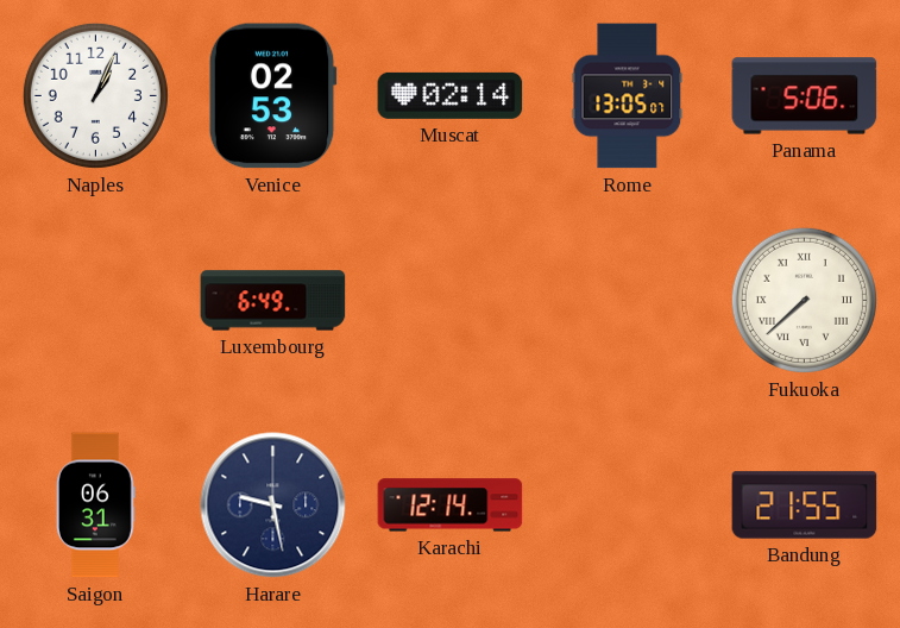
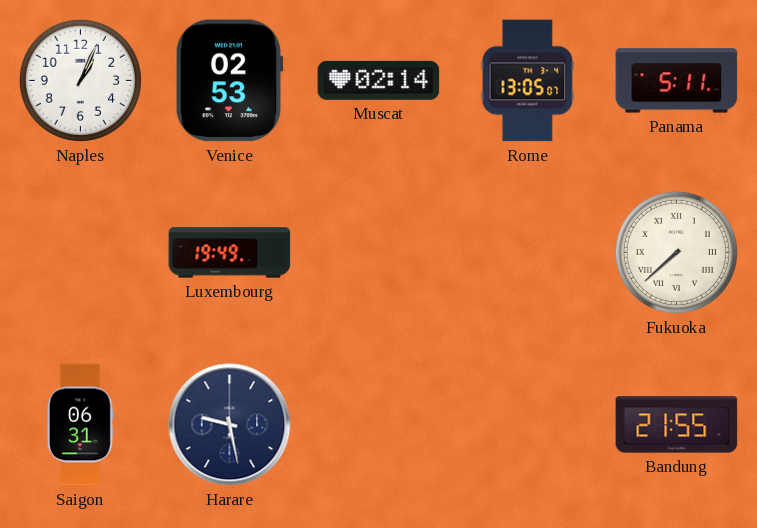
Panama: 5:06 -> 5:11
Luxembourg: 6:49 -> 19:49
Karachi: 12:14 -> none
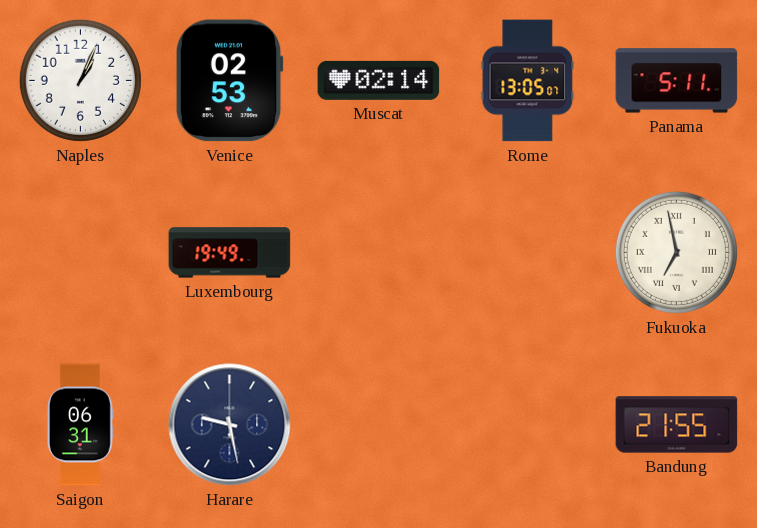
Fukuoka: 7:38 -> 6:58
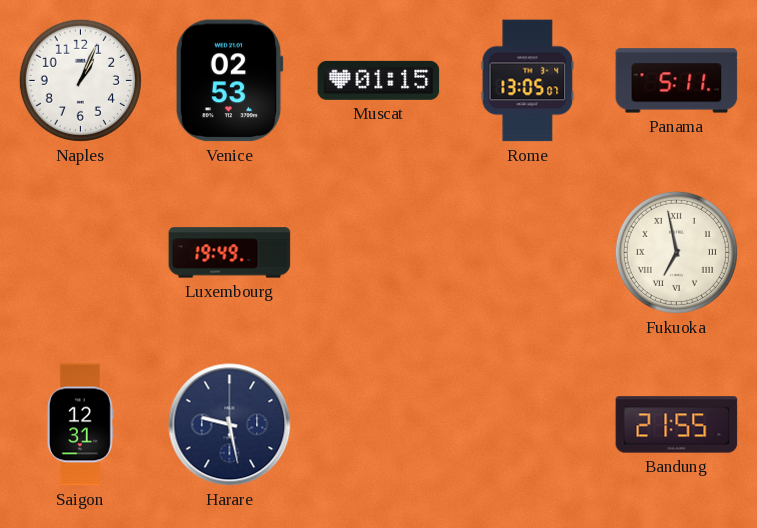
Muscat: 02:14 -> 01:15
Saigon: 06:31 -> 12:31
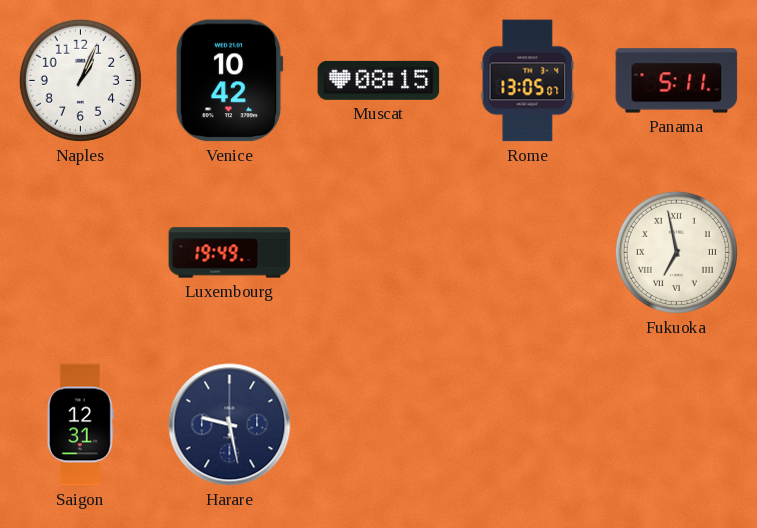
Venice: 02:53 -> 10:42
Muscat: 01:15 -> 08:15
Bandung: 21:55 -> none
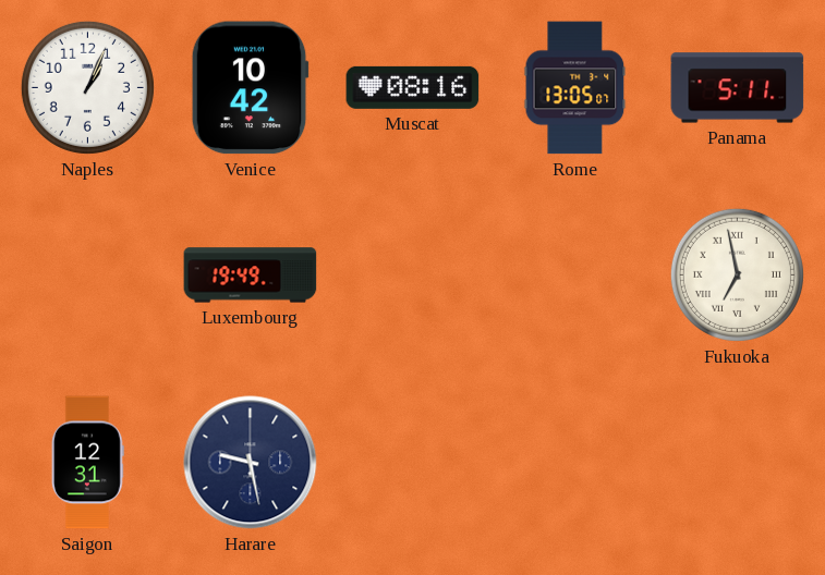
Muscat: 08:15 -> 08:16
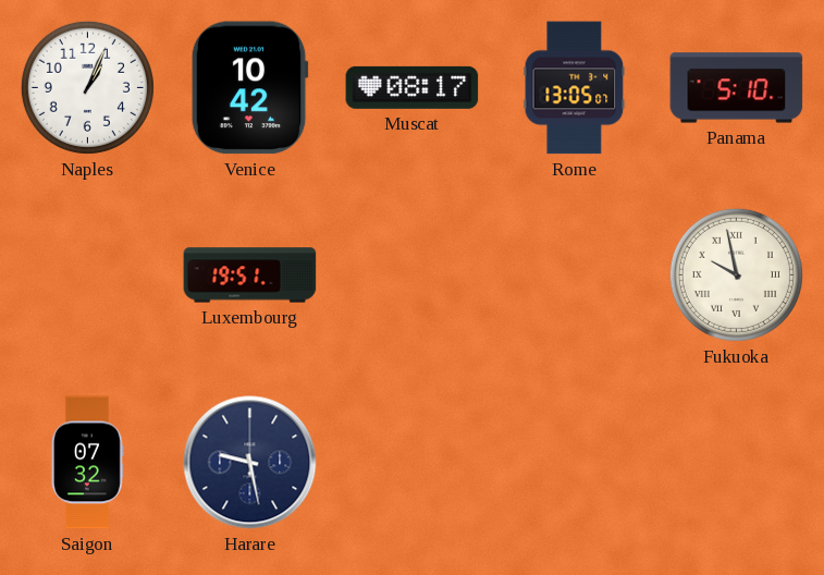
Muscat: 08:16 -> 08:17
Panama: 5:11 -> 5:10
Luxembourg: 19:49 -> 19:51
Fukuoka: 6:58 -> 9:58
Saigon: 12:31 -> 07:32
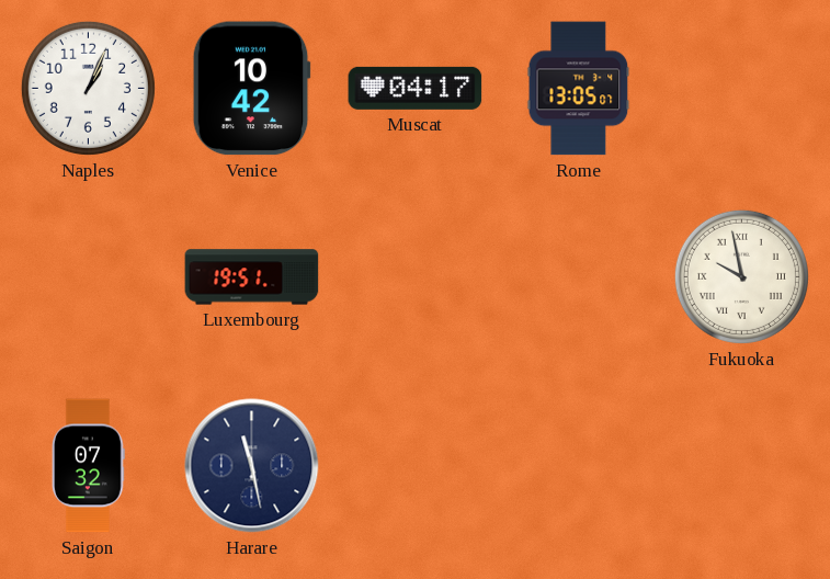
Muscat: 08:17 -> 04:17
Panama: 5:10 -> none
Harare: 9:28 -> 11:28
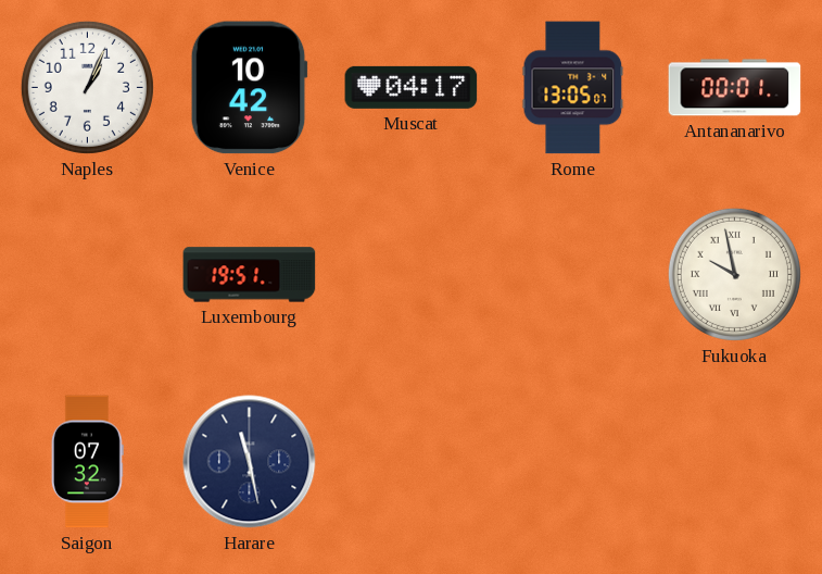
Antananarivo: none -> 00:01
